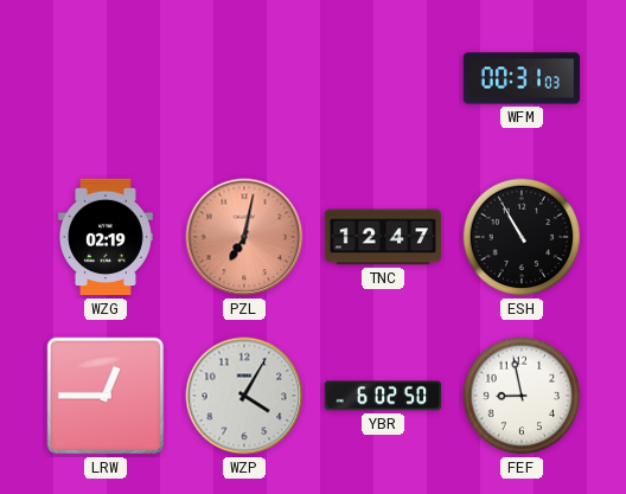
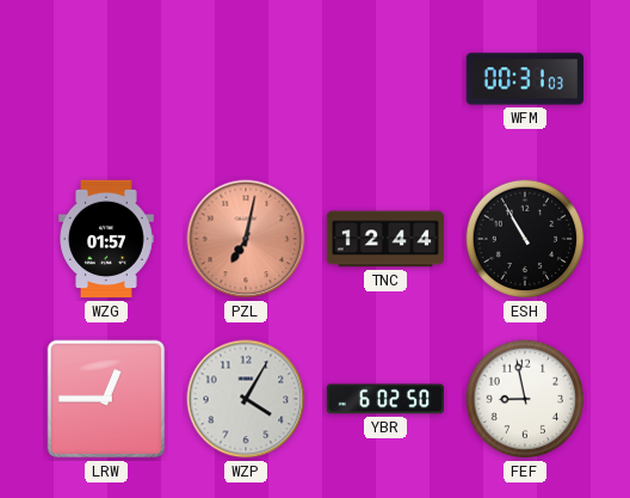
WZG: 02:19 -> 01:57
TNC: 12:47 -> 12:44
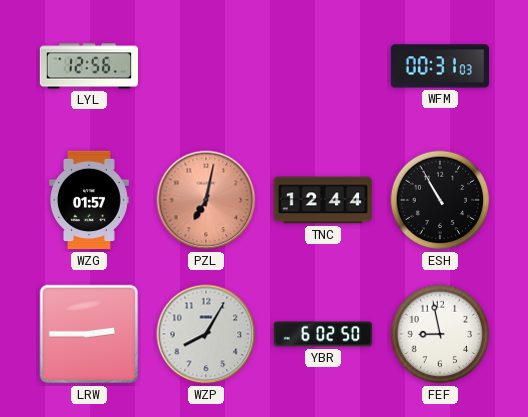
LYL: none -> 12:56
LRW: 12:45 -> 2:45
WZP: 4:05 -> 8:05
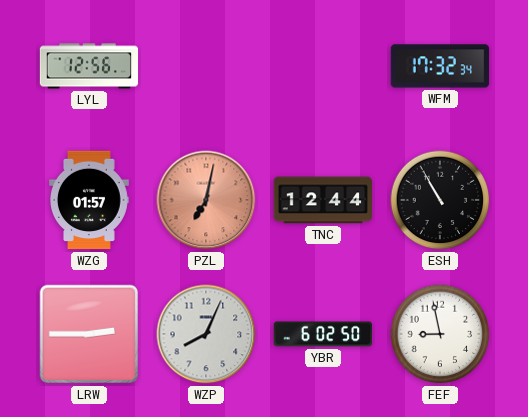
WFM: 00:31 -> 17:32
WZP: 8:05 -> 8:04
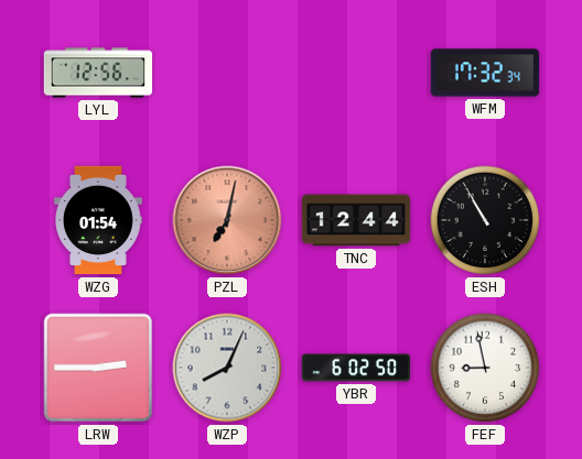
WZG: 01:57 -> 01:54
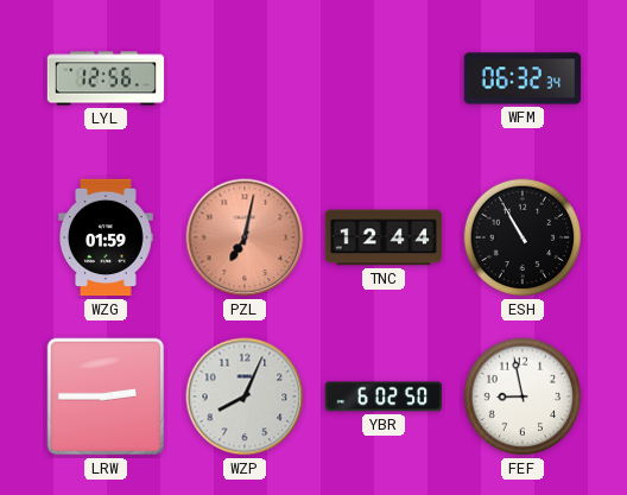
WFM: 17:32 -> 06:32
WZG: 01:54 -> 01:59
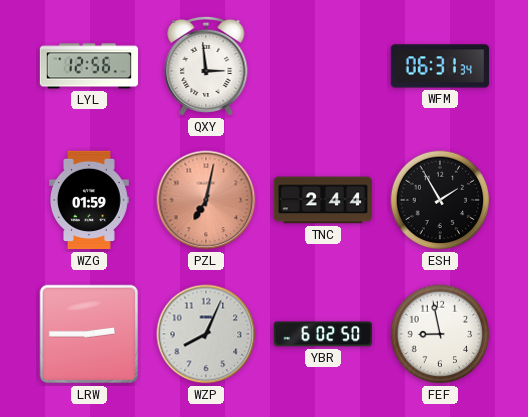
QXY: none -> 2:59
WFM: 06:32 -> 06:31
TNC: 12:44 -> 2:44
ESH: 10:55 -> 1:55
